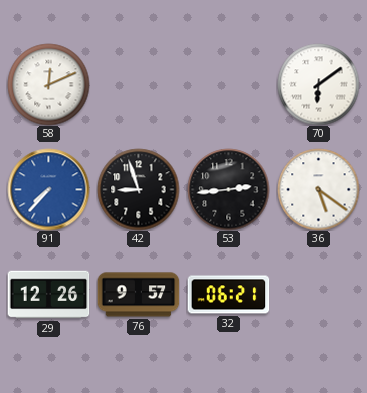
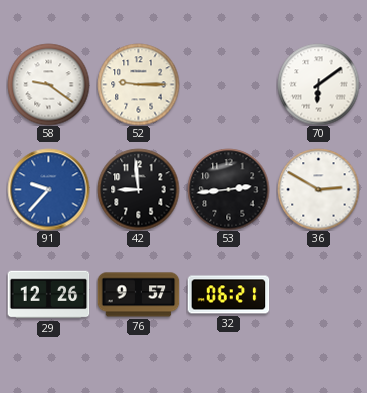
58: 12:11 -> 9:21
52: none -> 9:15
91: 7:37 -> 9:37
42: 8:57 -> 8:59
36: 5:21 -> 2:50
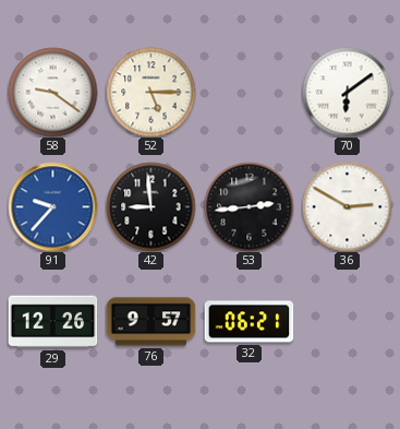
52: 9:15 -> 5:15
